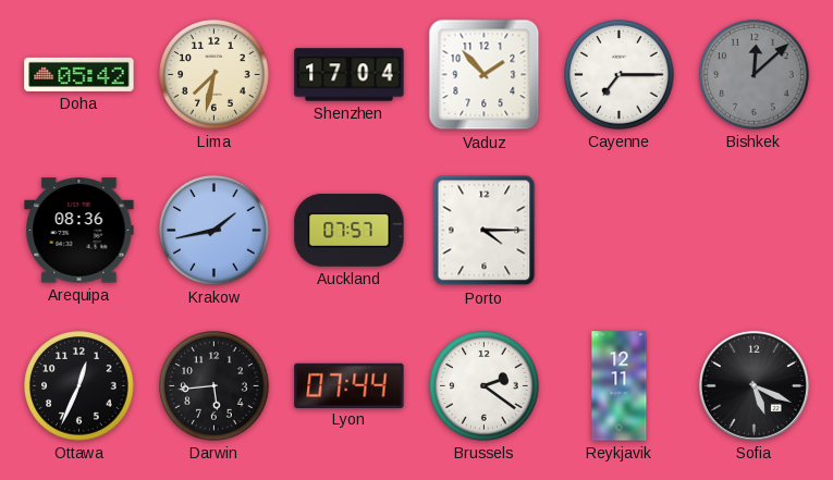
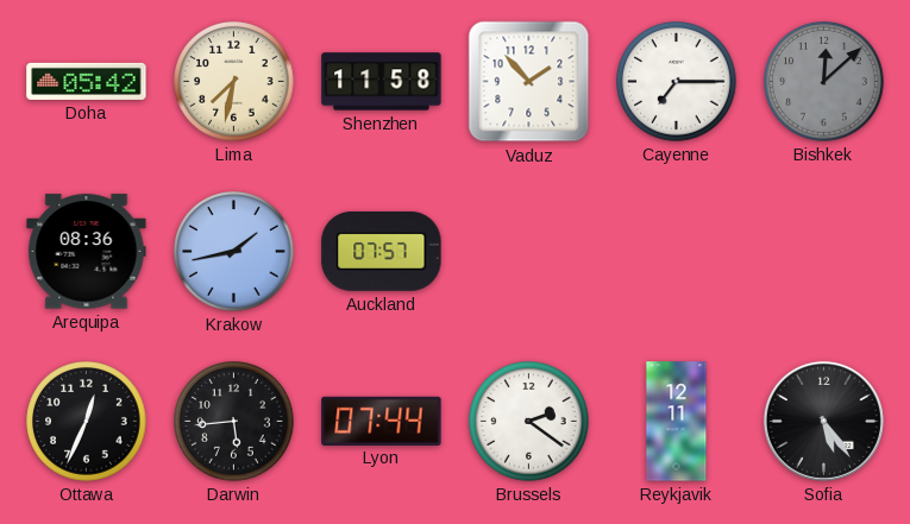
Shenzhen: 17:04 -> 11:58
Porto: 4:15 -> none
Sofia: 5:19 -> 5:24
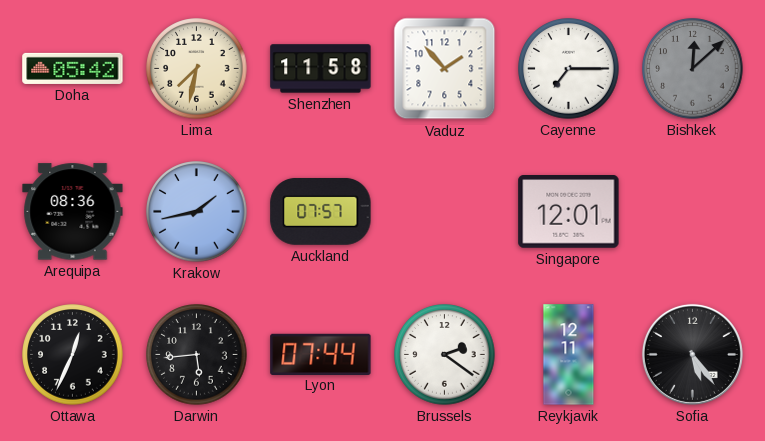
Singapore: none -> 12:01
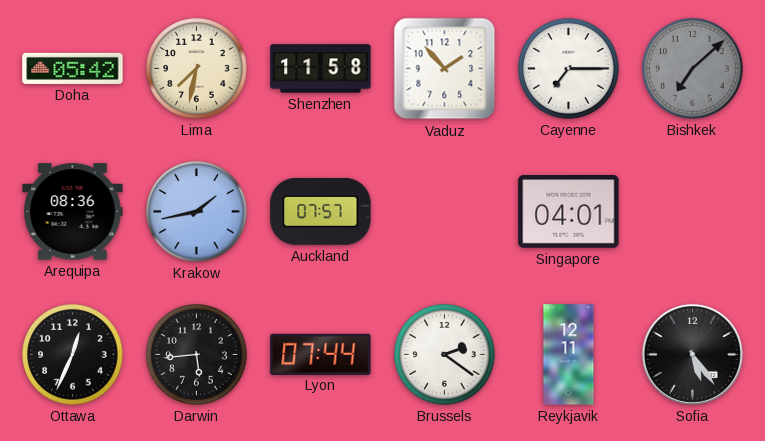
Bishkek: 12:08 -> 7:08
Singapore: 12:01 -> 04:01
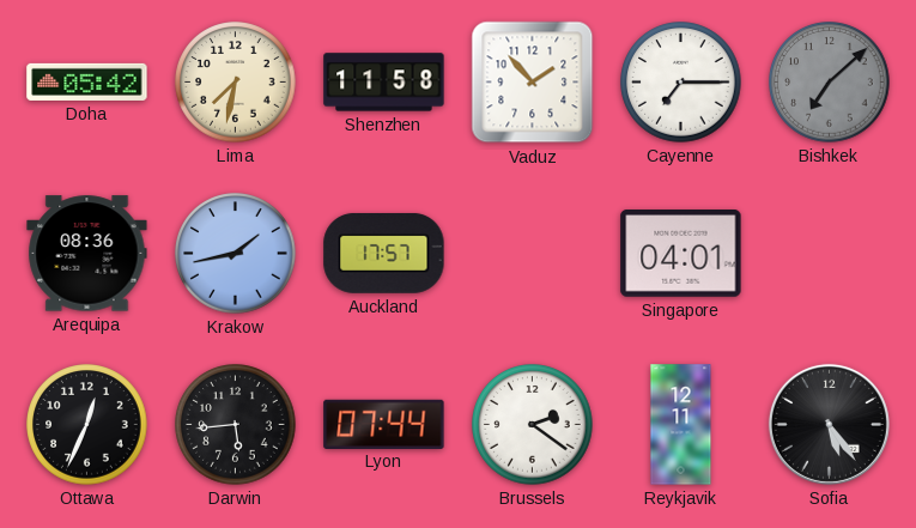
Auckland: 07:57 -> 17:57
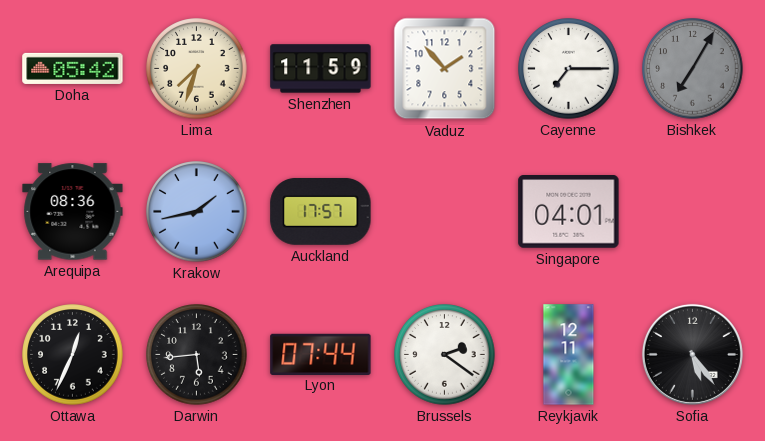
Lima: 7:32 -> 7:33
Shenzhen: 11:58 -> 11:59
Bishkek: 7:08 -> 7:05
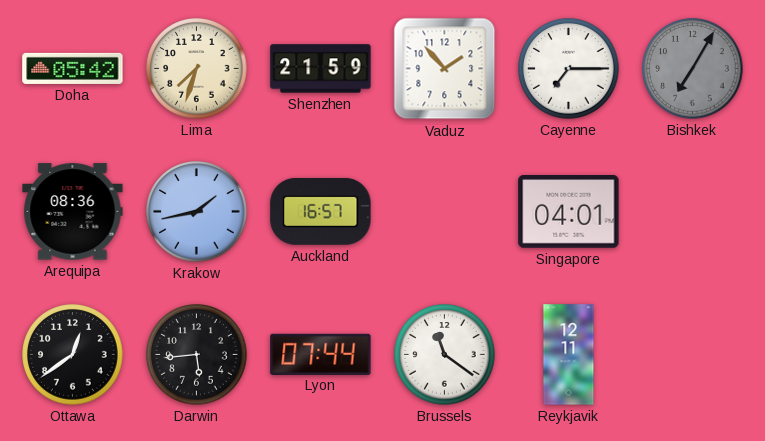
Shenzhen: 11:59 -> 21:59
Auckland: 17:57 -> 16:57
Ottawa: 12:34 -> 12:39
Brussels: 2:21 -> 11:21
Sofia: 5:24 -> none
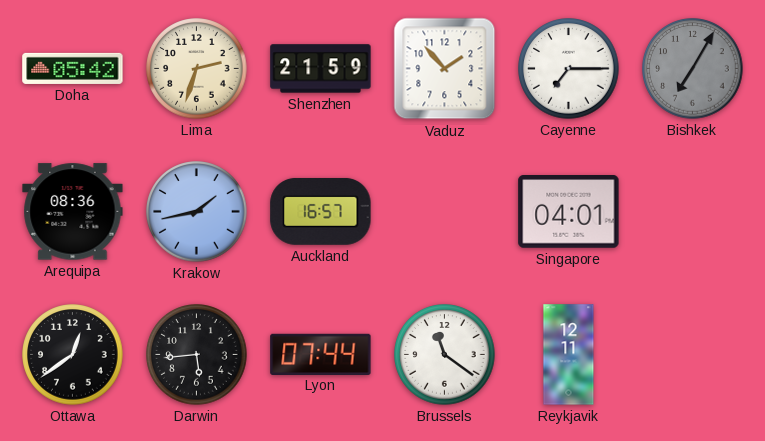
Lima: 7:33 -> 2:33
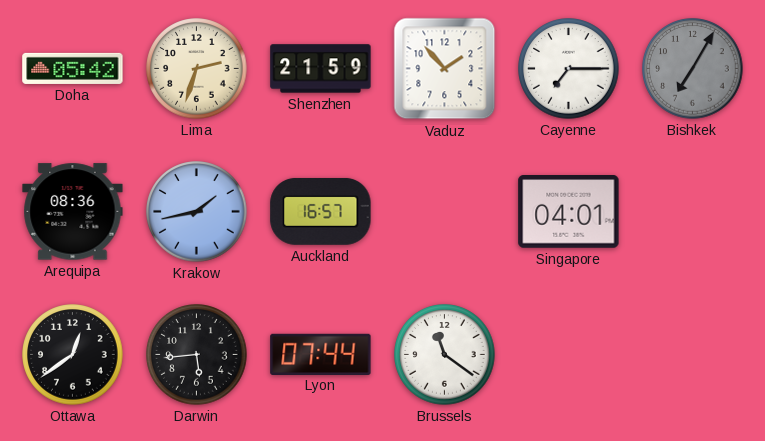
Reykjavik: 12:11 -> none
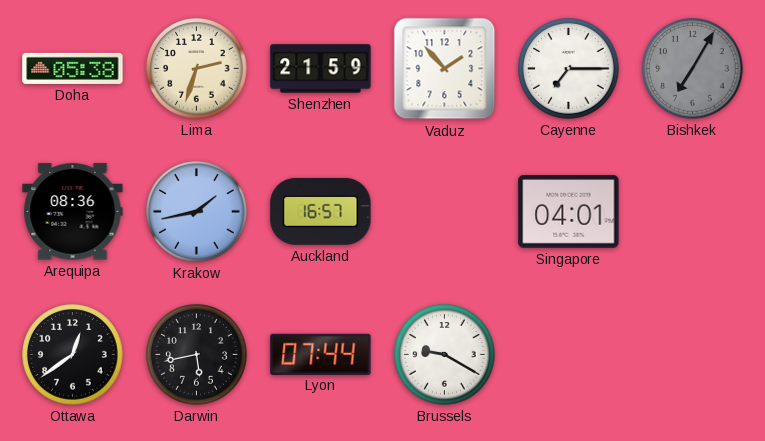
Doha: 05:42 -> 05:38
Darwin: 5:44 -> 5:43
Brussels: 11:21 -> 9:20
